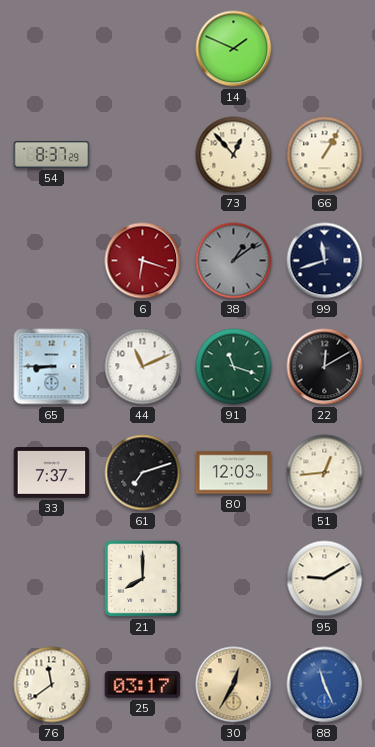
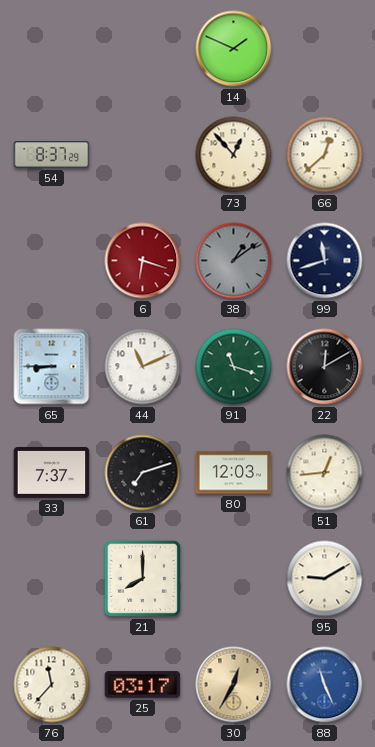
66: 1:05 -> 12:38
76: 11:39 -> 11:37
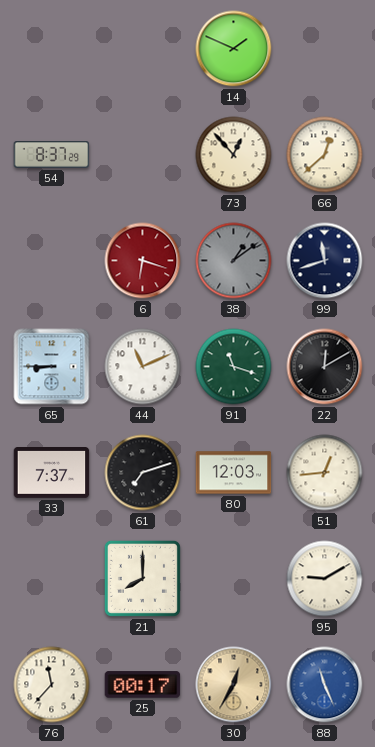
25: 03:17 -> 00:17
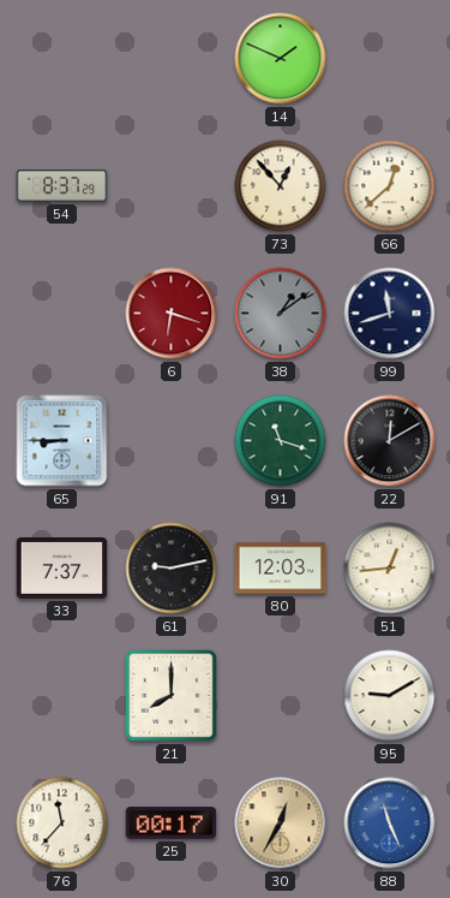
44: 11:11 -> none
61: 7:12 -> 9:13
